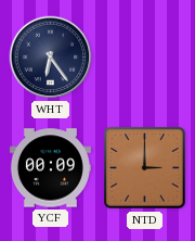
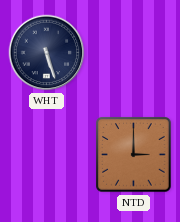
WHT: 6:24 -> 5:27
YCF: 00:09 -> none
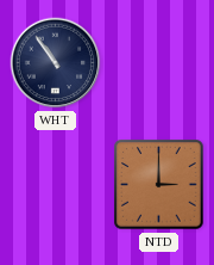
WHT: 5:27 -> 10:54
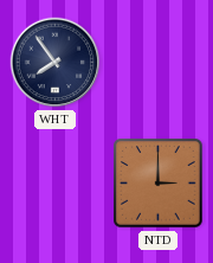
WHT: 10:54 -> 7:54
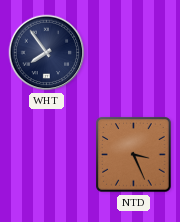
NTD: 3:00 -> 3:26
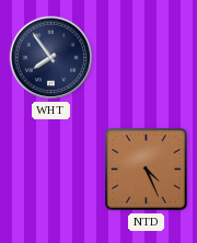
NTD: 3:26 -> 4:26
